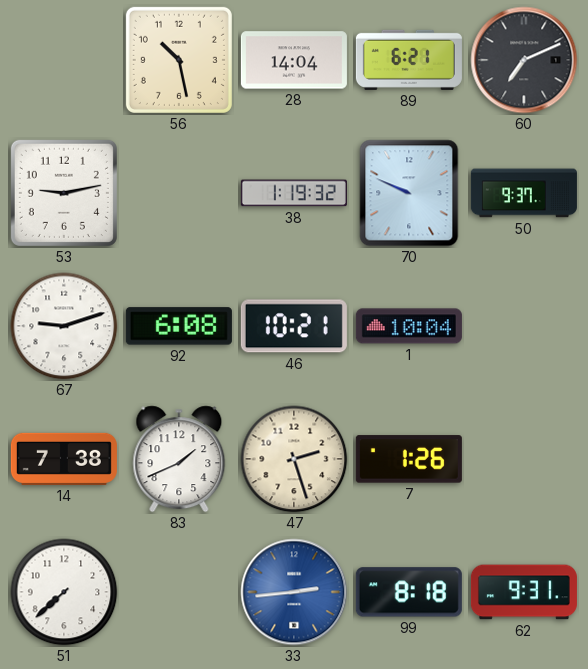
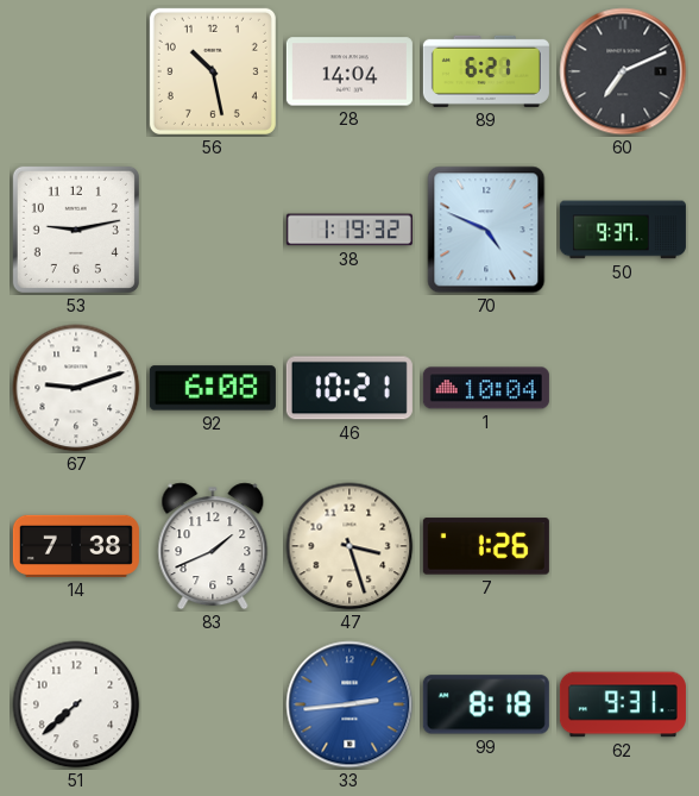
70: 9:49 -> 4:49
47: 2:27 -> 3:27
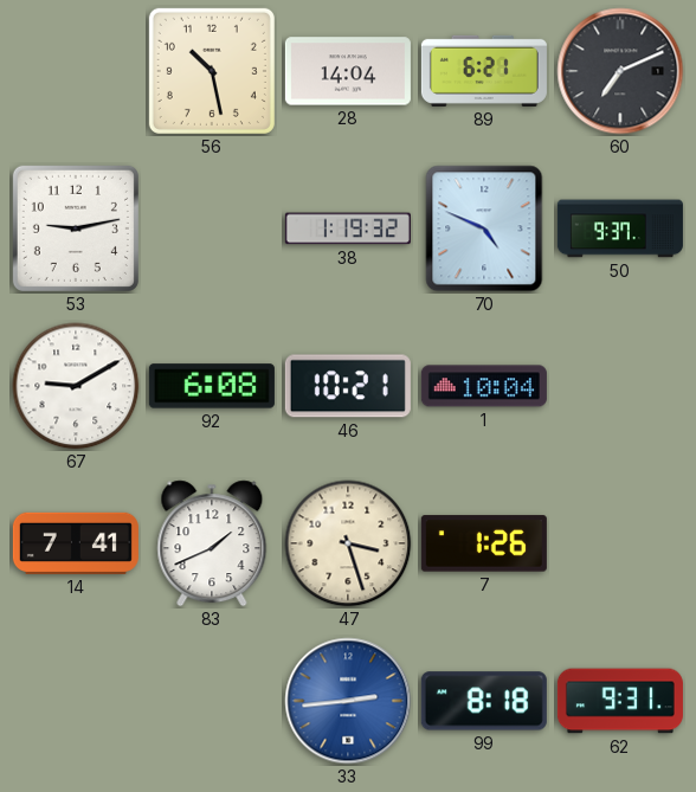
67: 9:12 -> 9:10
14: 7:38 -> 7:41
51: 7:38 -> none
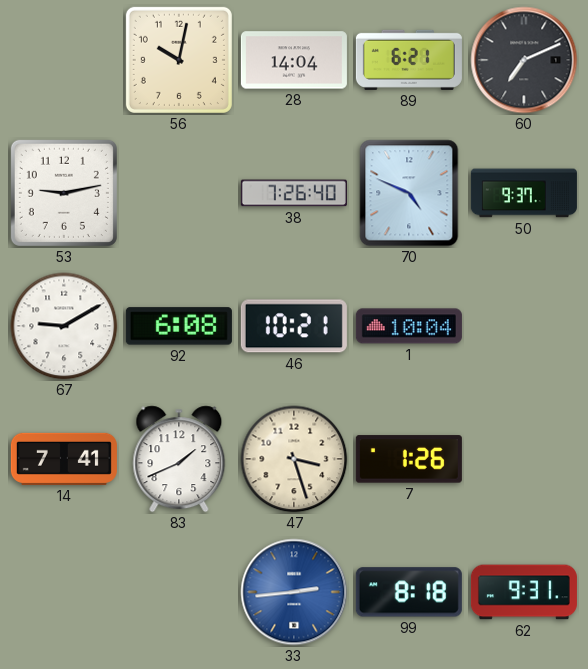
56: 10:28 -> 10:02
38: 1:19 -> 7:26
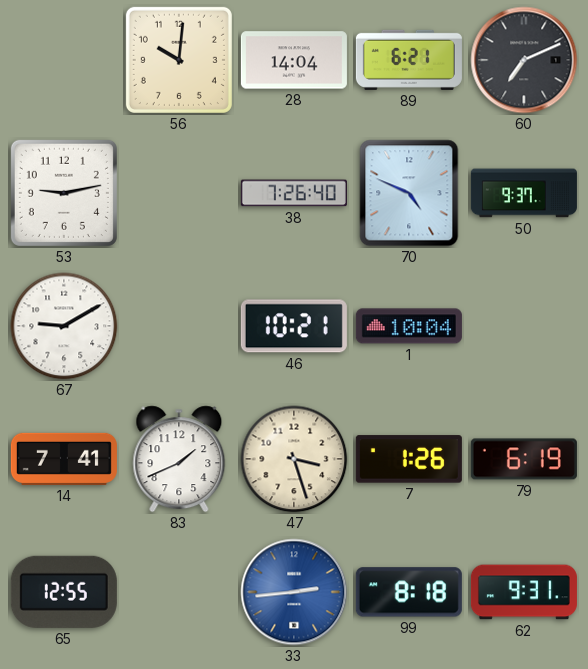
56: 10:02 -> 10:01
92: 6:08 -> none
79: none -> 6:19
65: none -> 12:55
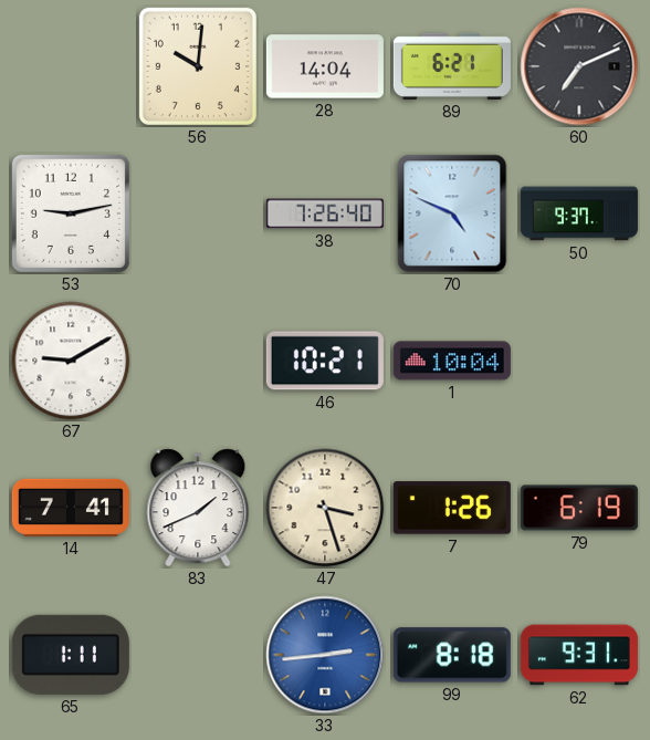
65: 12:55 -> 1:11
